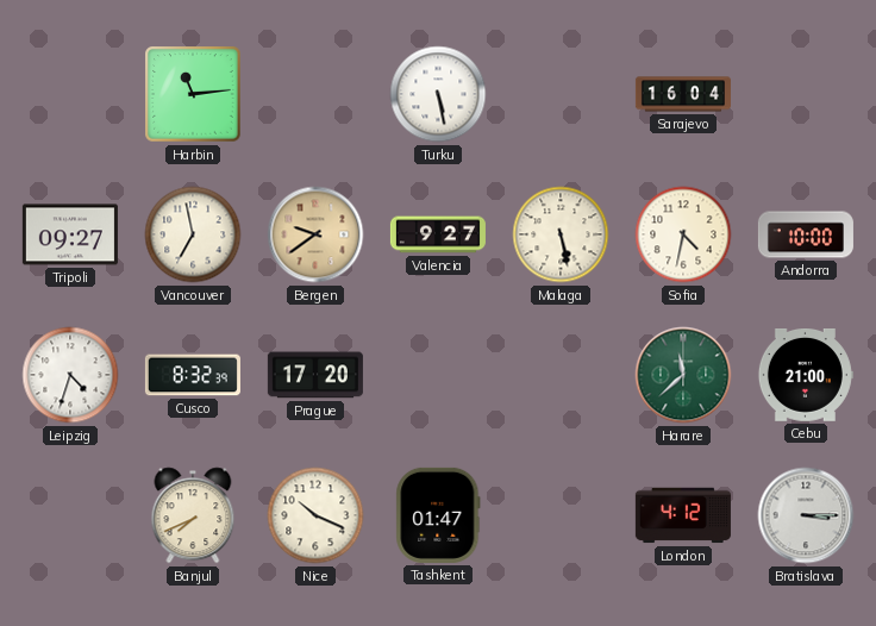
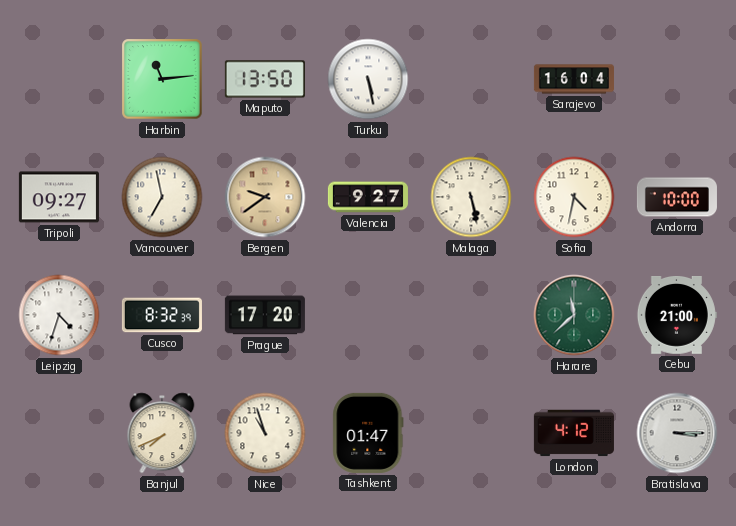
Maputo: none -> 13:50
Nice: 10:19 -> 10:57
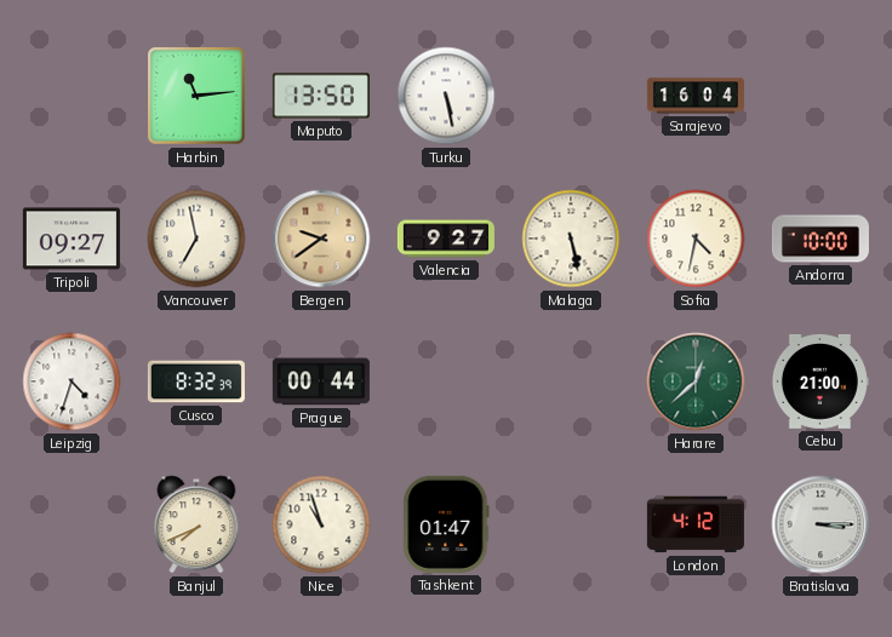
Prague: 17:20 -> 00:44
Harare: 11:38 -> 12:38
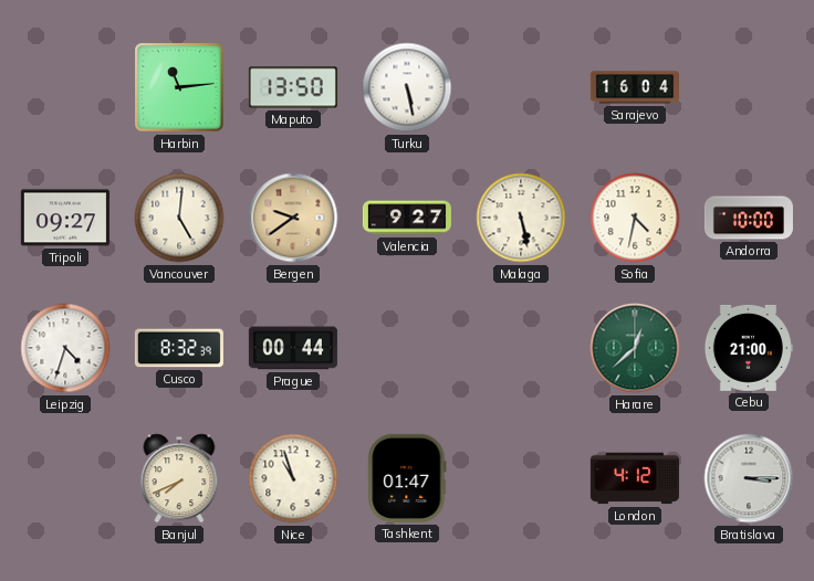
Vancouver: 6:58 -> 5:01
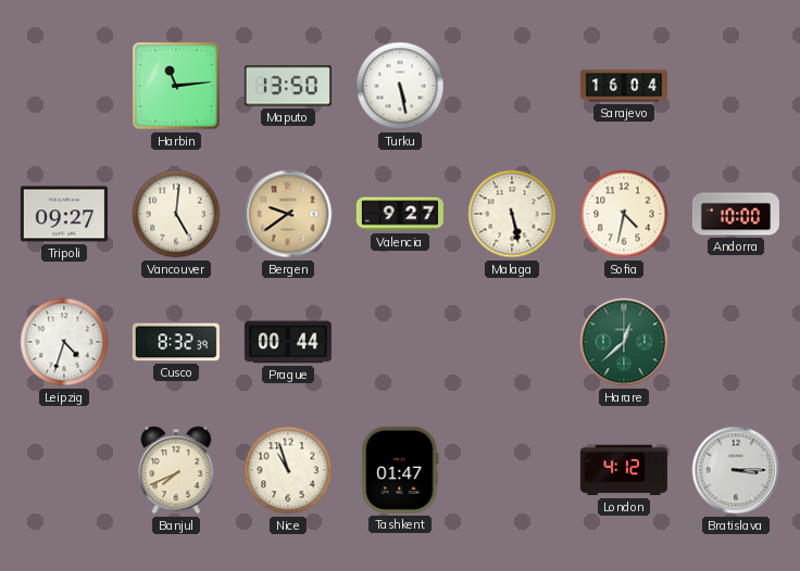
Cebu: 21:00 -> none
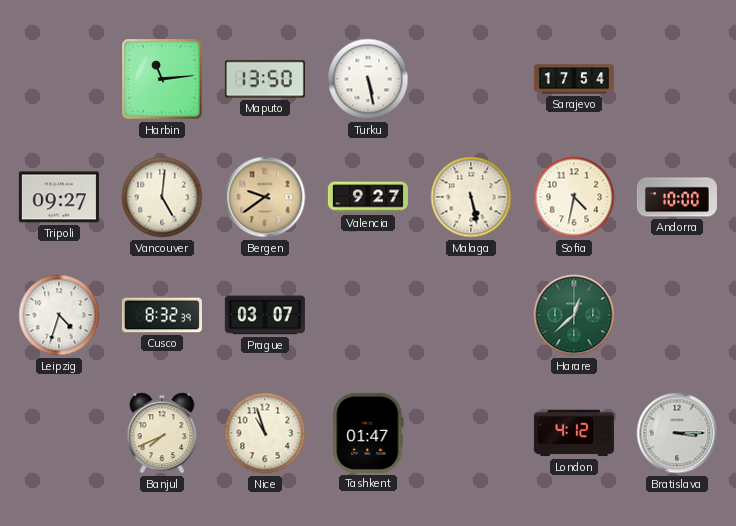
Sarajevo: 16:04 -> 17:54
Prague: 00:44 -> 03:07
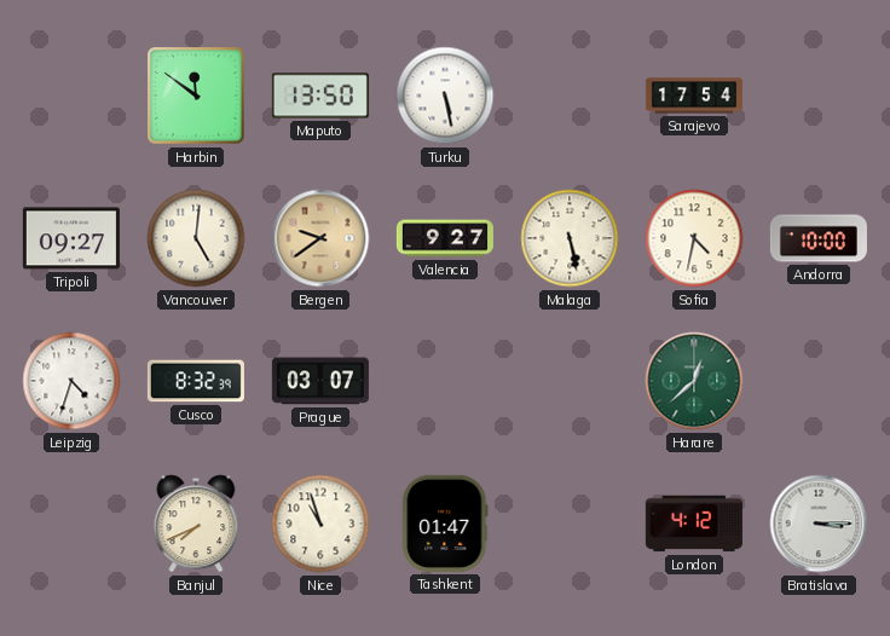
Harbin: 11:14 -> 11:51
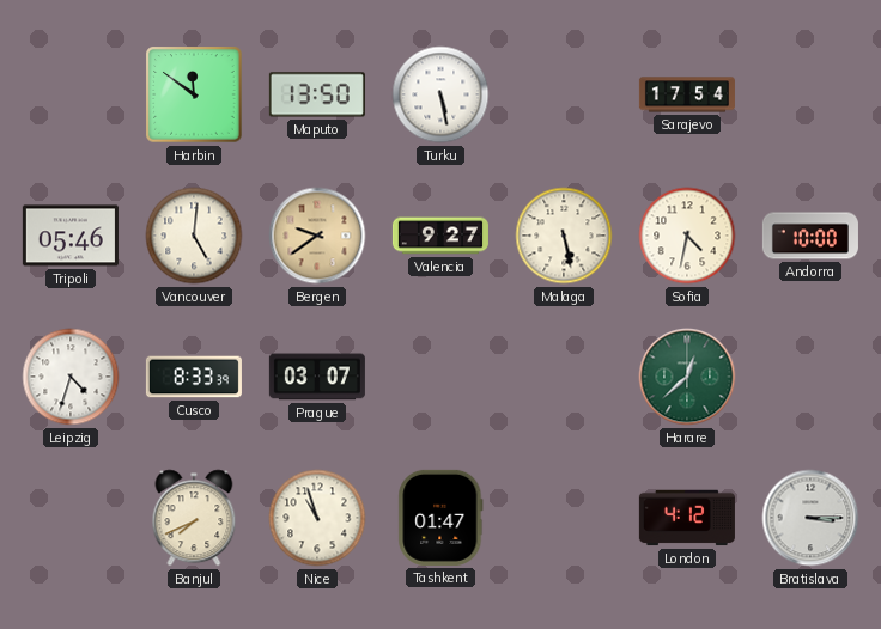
Tripoli: 09:27 -> 05:46
Cusco: 8:32 -> 8:33
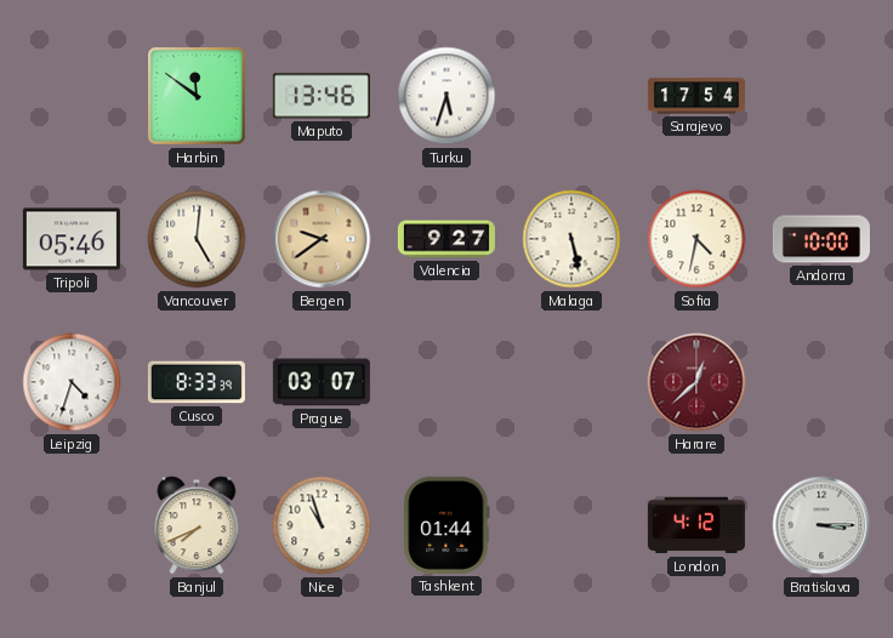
Maputo: 13:50 -> 13:46
Turku: 5:28 -> 5:33
Harare dial: green -> burgundy
Tashkent: 01:47 -> 01:44
